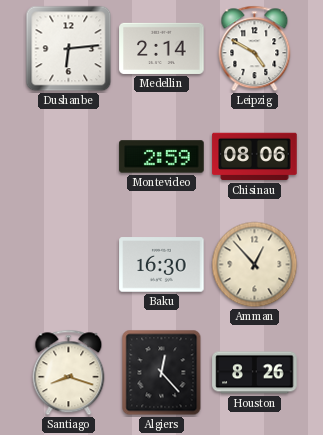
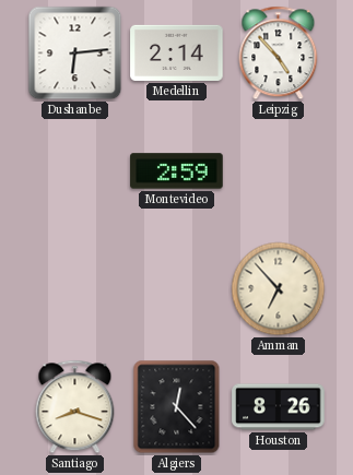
Leipzig: 4:50 -> 4:53
Chisinau: 08:06 -> none
Baku: 16:30 -> none
Amman: 12:53 -> 6:53
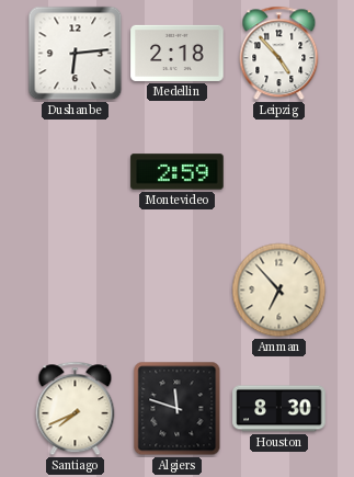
Medellin: 2:14 -> 2:18
Santiago: 8:18 -> 7:41
Algiers: 12:23 -> 11:48
Houston: 8:26 -> 8:30
